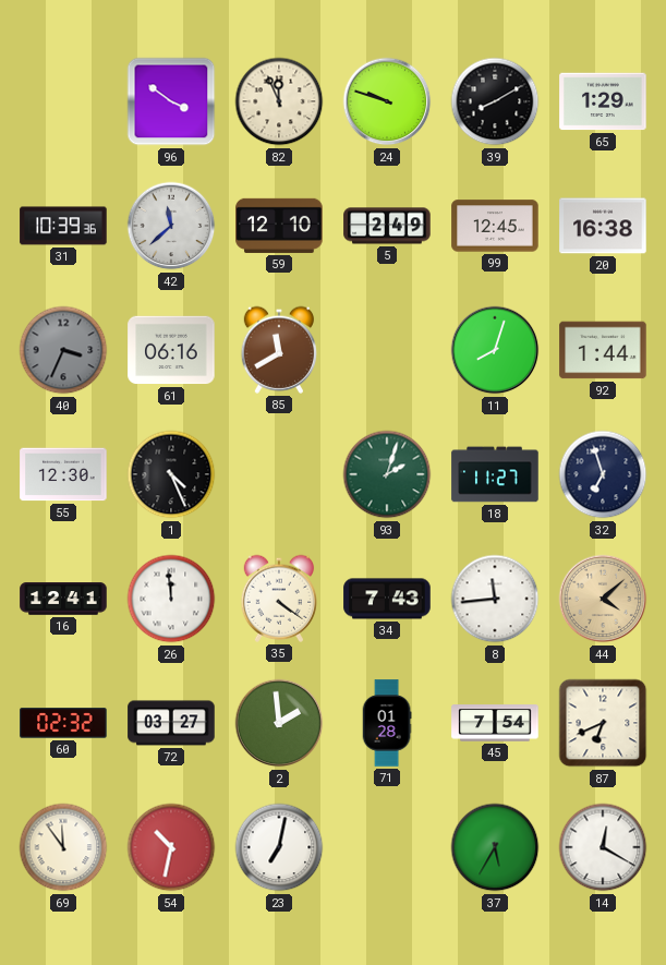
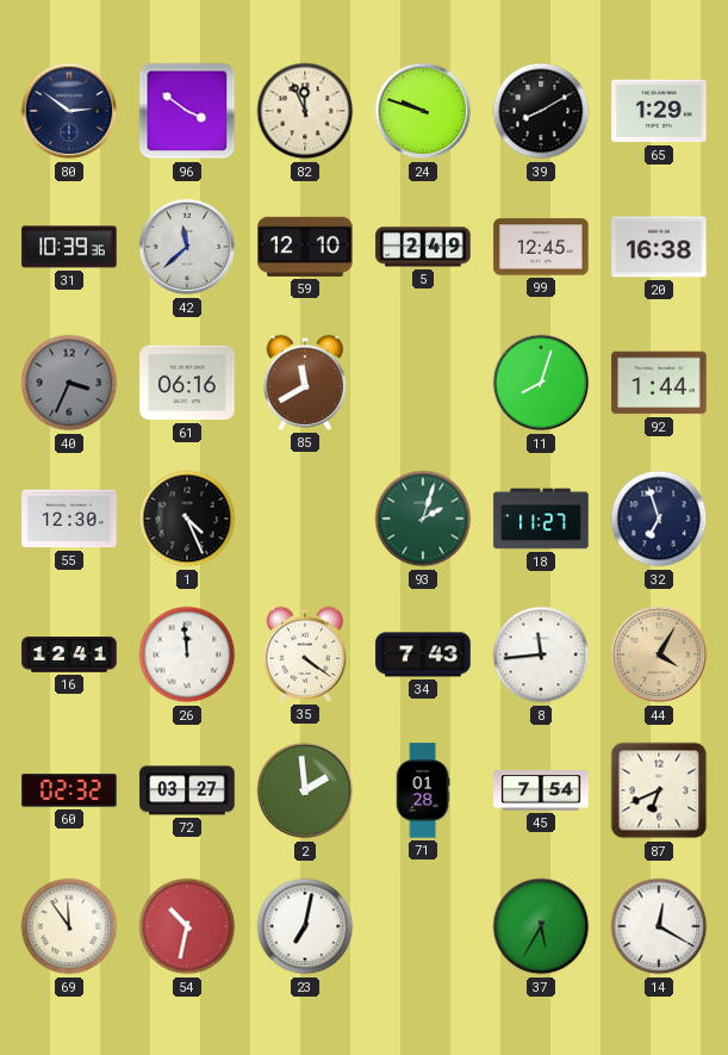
80: none -> 2:51
44: 4:08 -> 4:05
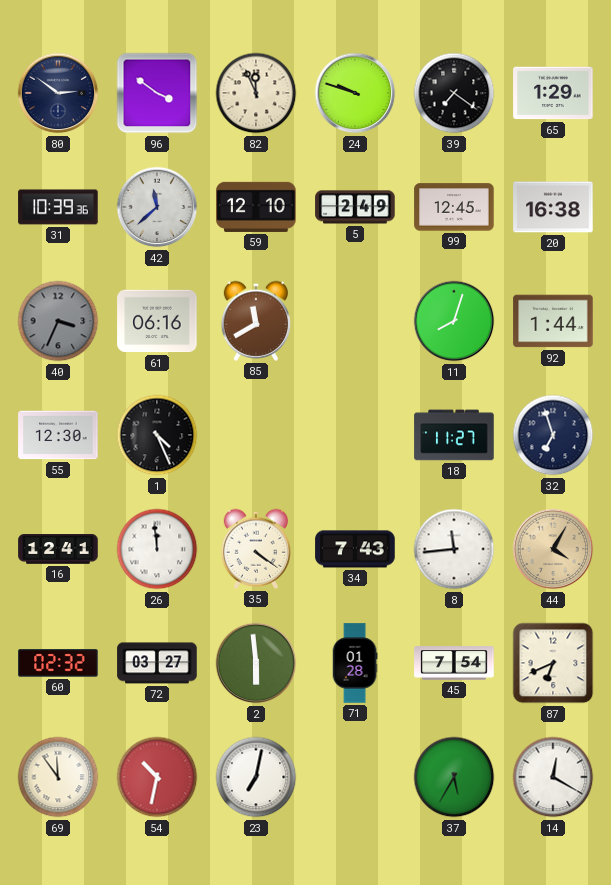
39: 8:10 -> 7:21
93: 2:03 -> none
2: 1:59 -> 5:59
